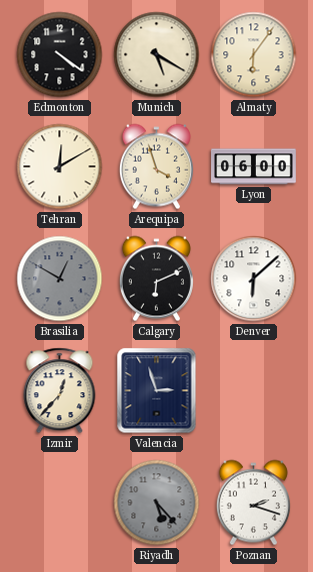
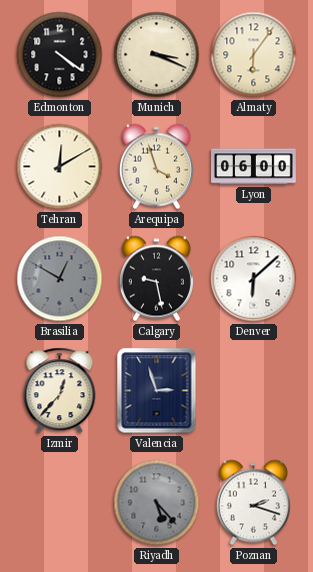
Munich: 5:20 -> 3:19
Calgary: 6:11 -> 9:28
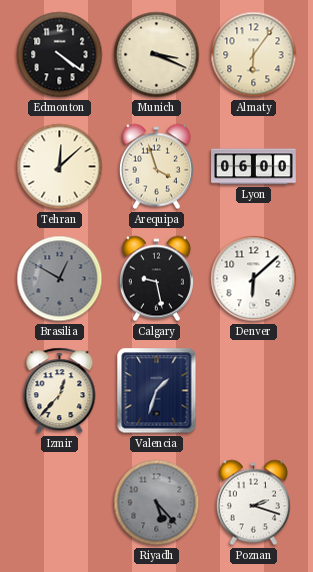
Tehran: 12:10 -> 12:08
Valencia: 2:57 -> 1:33
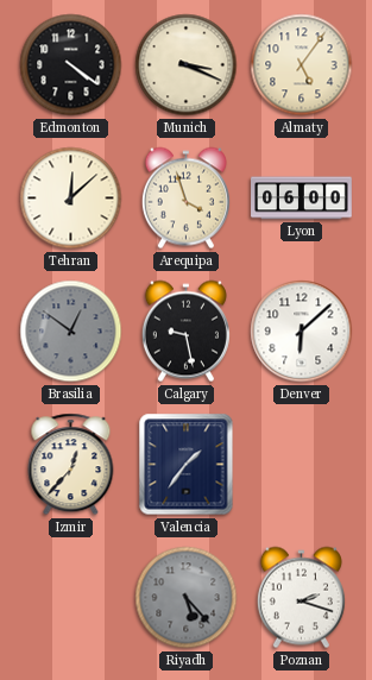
Almaty: 6:06 -> 5:06
Brasilia: 12:50 -> 12:51
Valencia: 1:33 -> 1:36
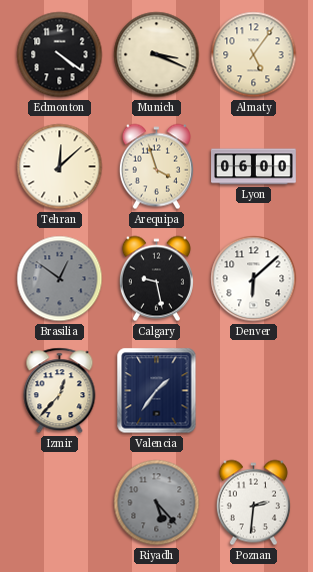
Poznan: 2:18 -> 2:31
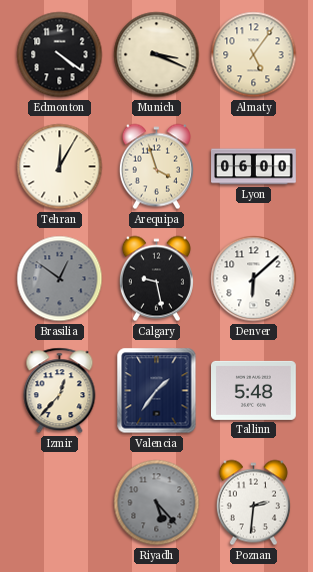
Tehran: 12:08 -> 12:05
Tallinn: none -> 5:48
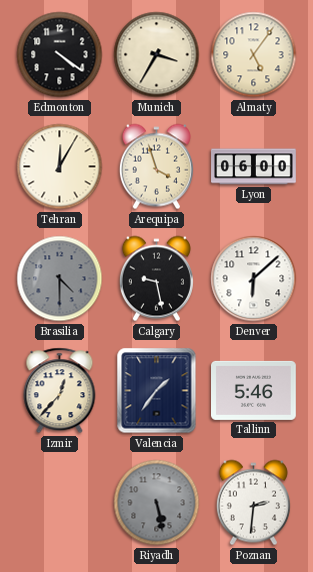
Munich: 3:19 -> 3:35
Brasilia: 12:51 -> 4:30
Tallinn: 5:48 -> 5:46
Riyadh: 5:23 -> 5:28
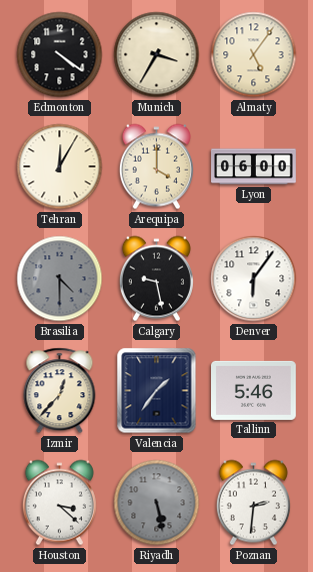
Arequipa: 3:57 -> 4:00
Denver: 6:08 -> 6:06
Houston: none -> 3:22
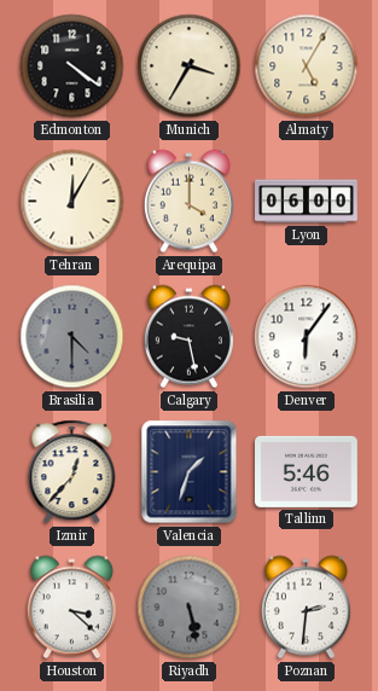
Almaty: 5:06 -> 5:05
Valencia: 1:36 -> 1:33
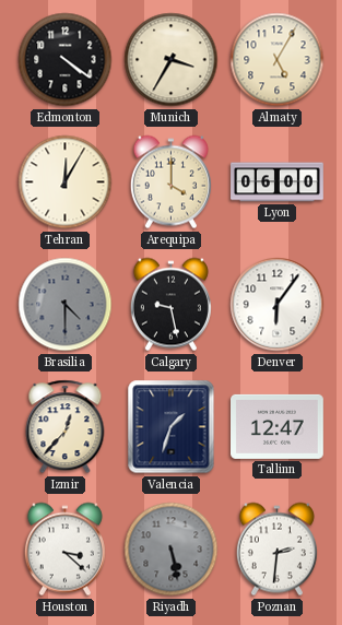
Tallinn: 5:46 -> 12:47
